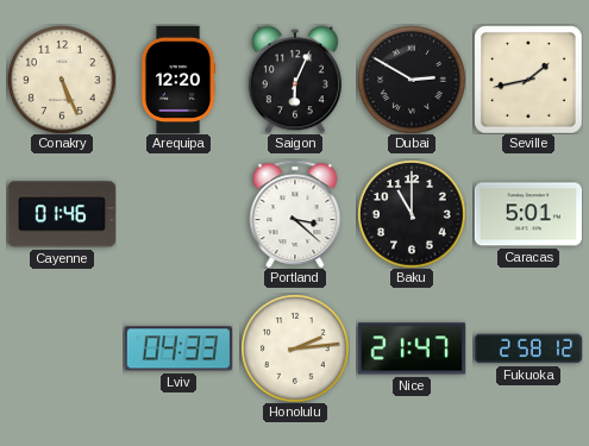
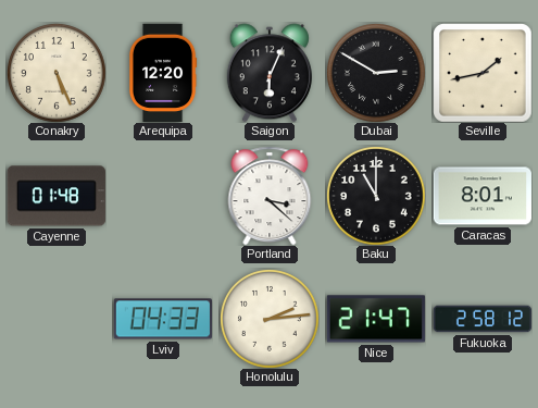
Cayenne: 01:46 -> 01:48
Caracas: 5:01 -> 8:01
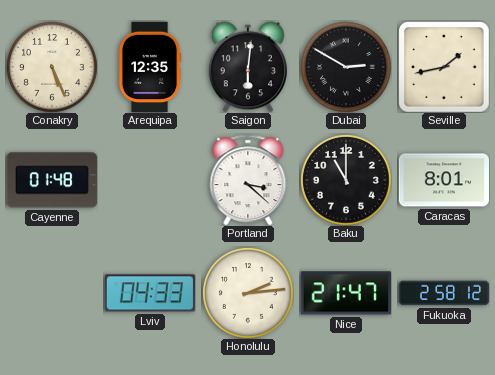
Arequipa: 12:20 -> 12:35
Saigon: 6:04 -> 6:01
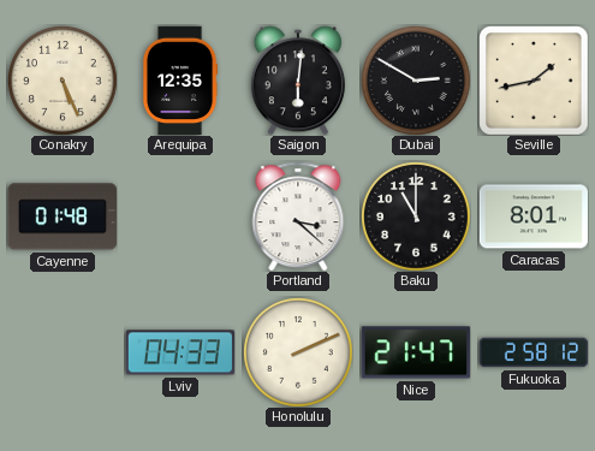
Honolulu: 2:14 -> 2:11
